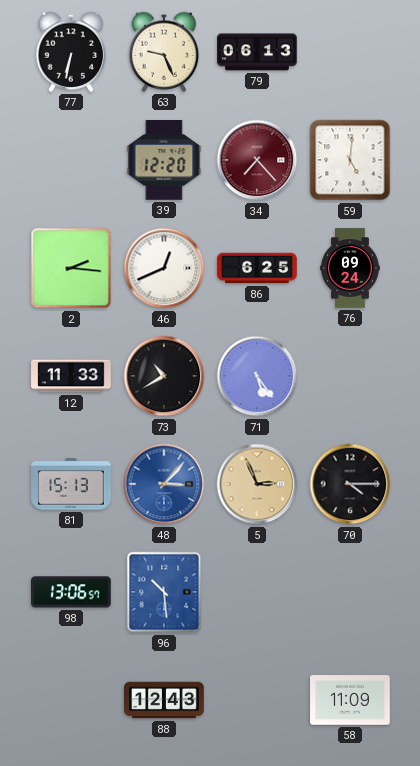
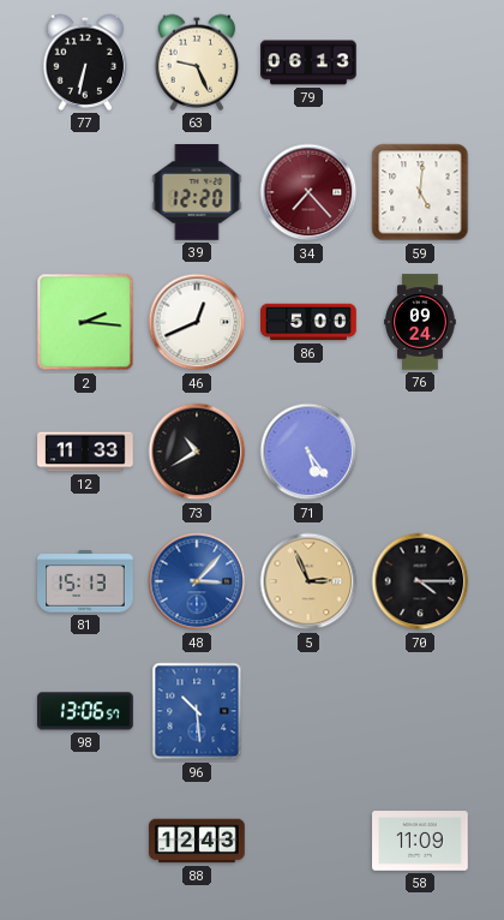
86: 6:25 -> 5:00
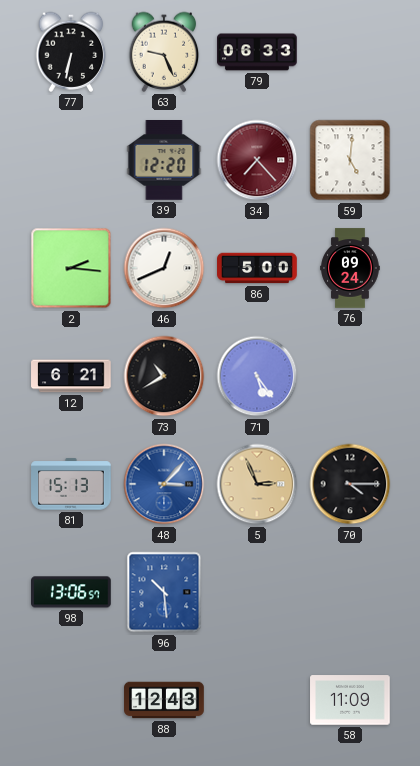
79: 06:13 -> 06:33
12: 11:33 -> 6:21
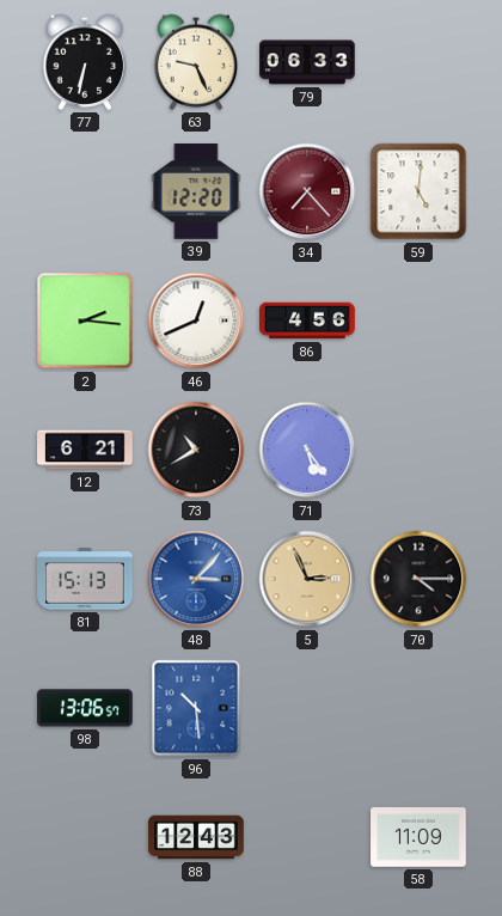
86: 5:00 -> 4:56
76: 09:24 -> none
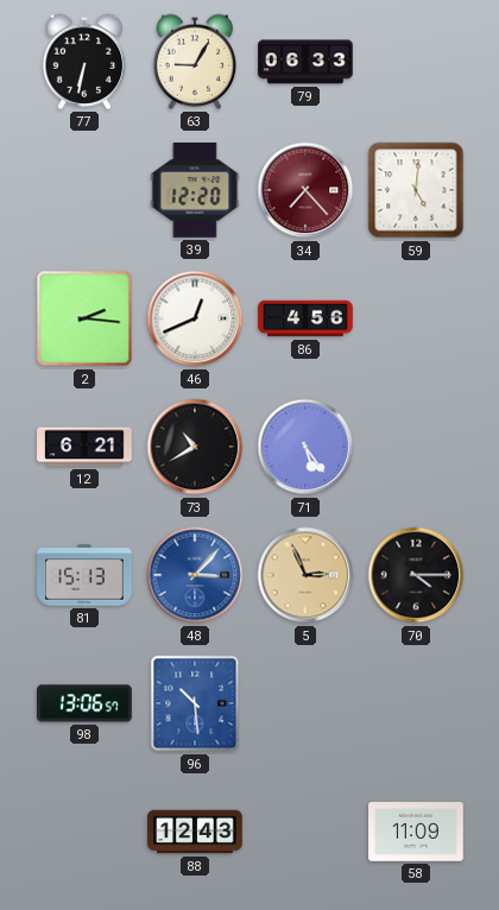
63: 9:26 -> 9:05
